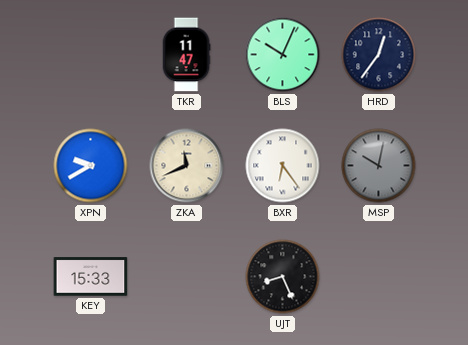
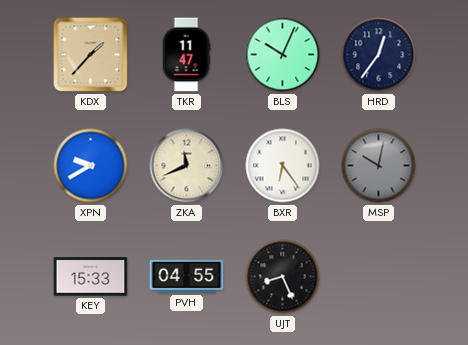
KDX: none -> 1:37
PVH: none -> 04:55
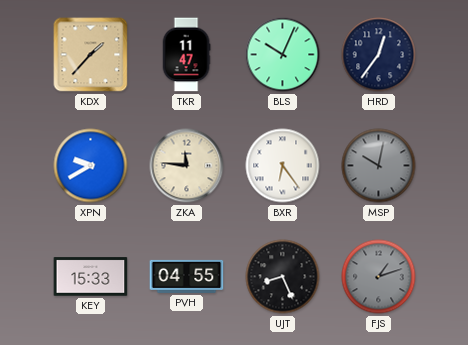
ZKA: 11:41 -> 11:46
FJS: none -> 1:12
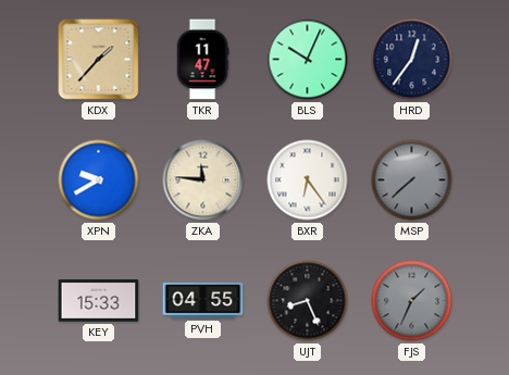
MSP: 10:02 -> 7:38
FJS: 1:12 -> 1:34
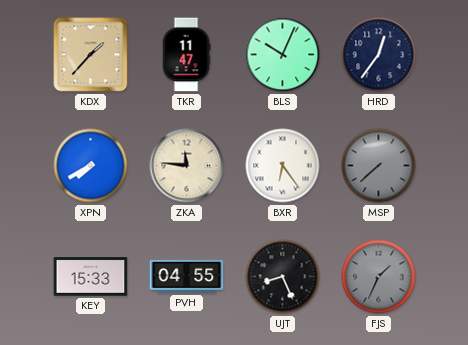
XPN: 9:40 -> 7:40
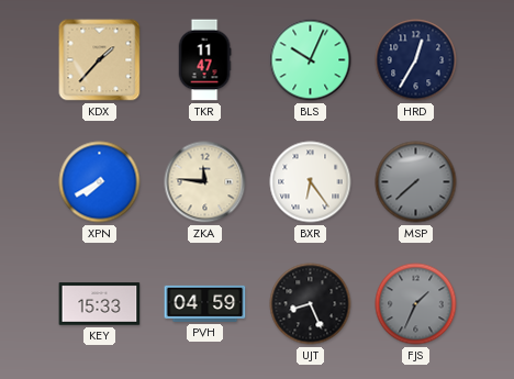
HRD: 12:36 -> 12:35
PVH: 04:55 -> 04:59
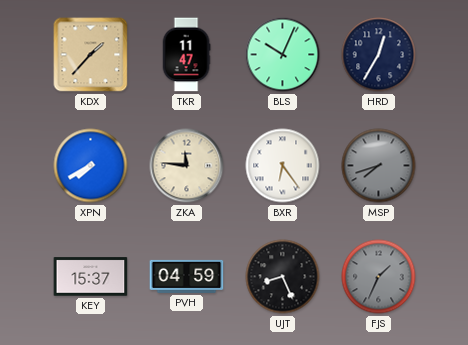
MSP: 7:38 -> 7:42
KEY: 15:33 -> 15:37
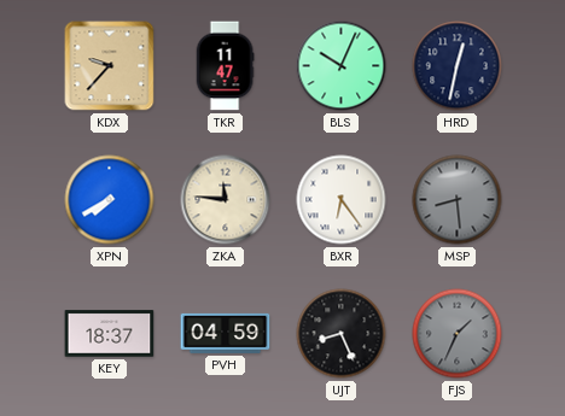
KDX: 1:37 -> 9:37
HRD: 12:35 -> 12:32
MSP: 7:42 -> 8:29
KEY: 15:37 -> 18:37
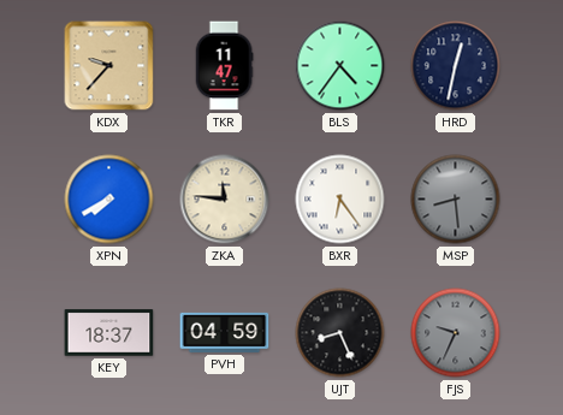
BLS: 10:04 -> 4:36
FJS: 1:34 -> 9:34
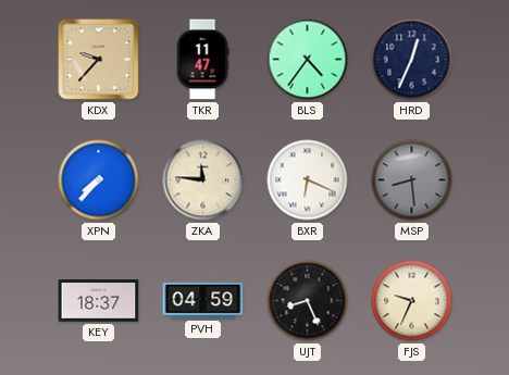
HRD: 12:32 -> 12:34
XPN: 7:40 -> 7:37
BXR: 6:24 -> 6:19
FJS dial: grey -> cream
